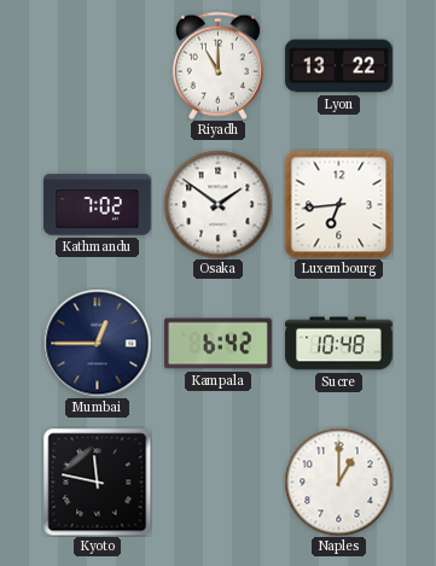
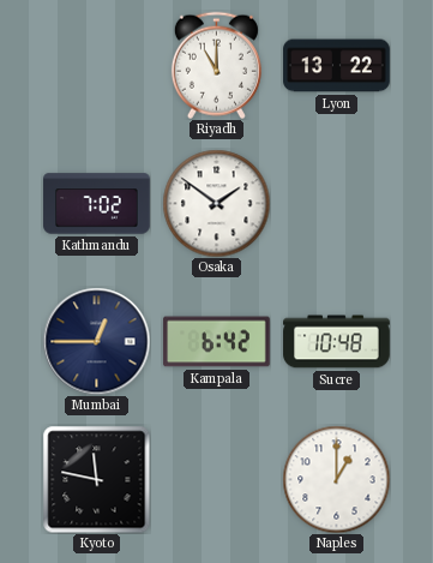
Luxembourg: 6:44 -> none
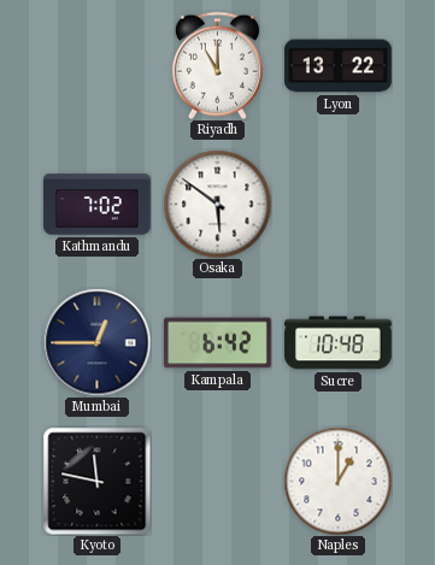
Osaka: 1:51 -> 5:51
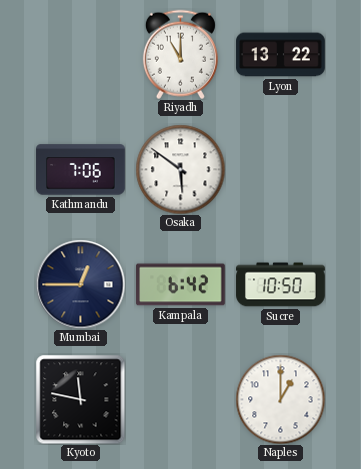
Kathmandu: 7:02 -> 7:06
Sucre: 10:48 -> 10:50
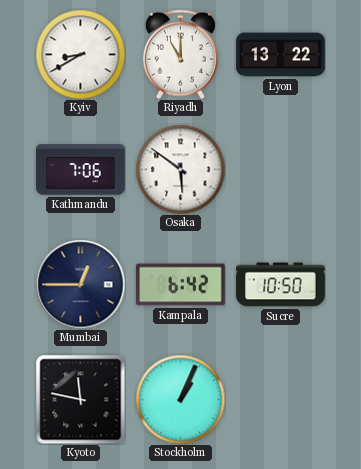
Kyiv: none -> 8:40
Stockholm: none -> 1:04
Naples: 1:00 -> none
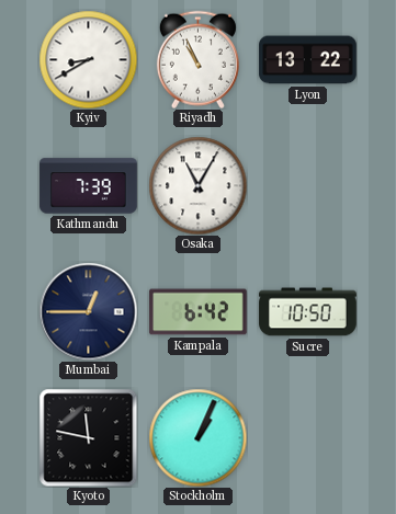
Riyadh: 11:00 -> 10:56
Kathmandu: 7:06 -> 7:39
Osaka: 5:51 -> 11:05
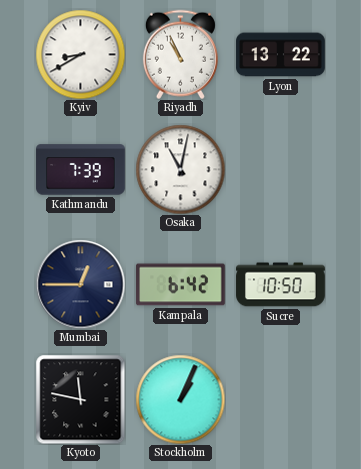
Osaka: 11:05 -> 11:02
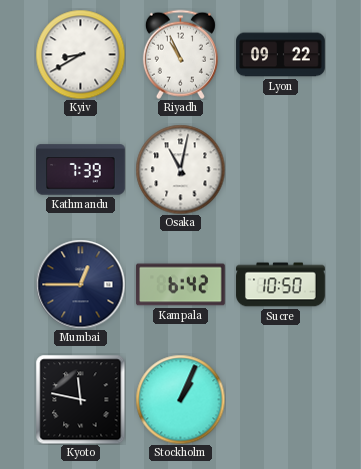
Lyon: 13:22 -> 09:22
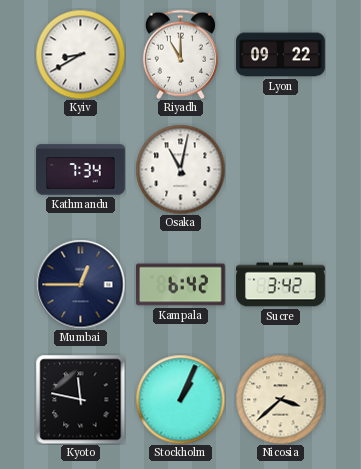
Riyadh: 10:56 -> 11:00
Kathmandu: 7:39 -> 7:34
Sucre: 10:50 -> 3:42
Nicosia: none -> 3:38
